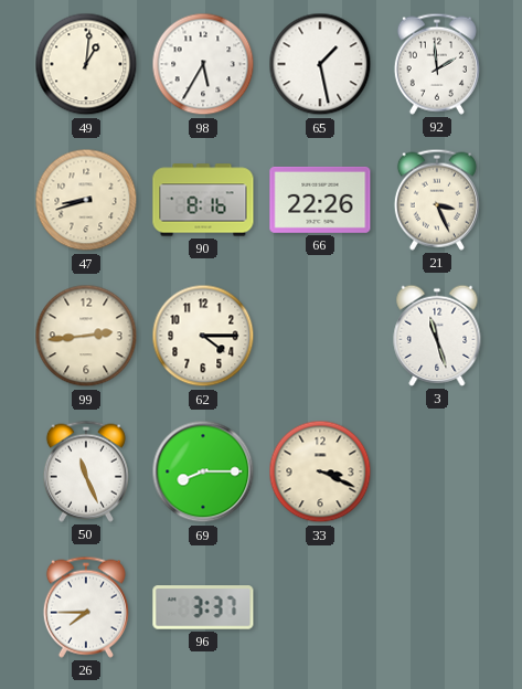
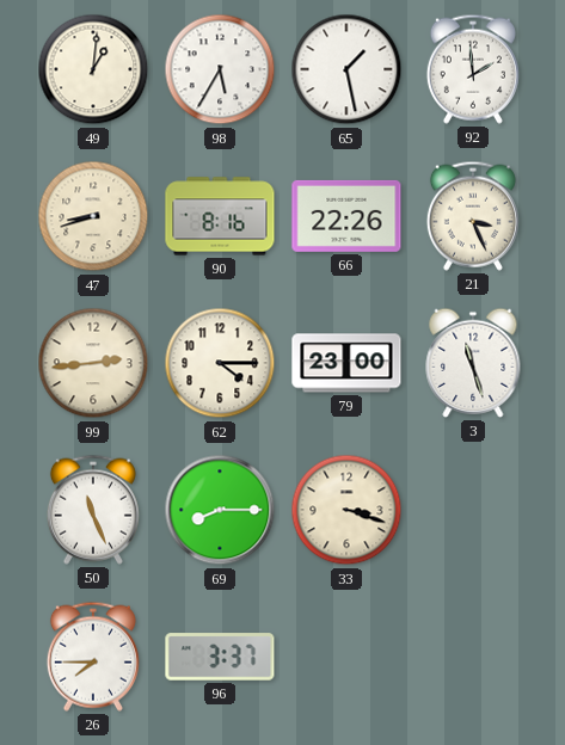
79: none -> 23:00
33: 3:19 -> 3:18
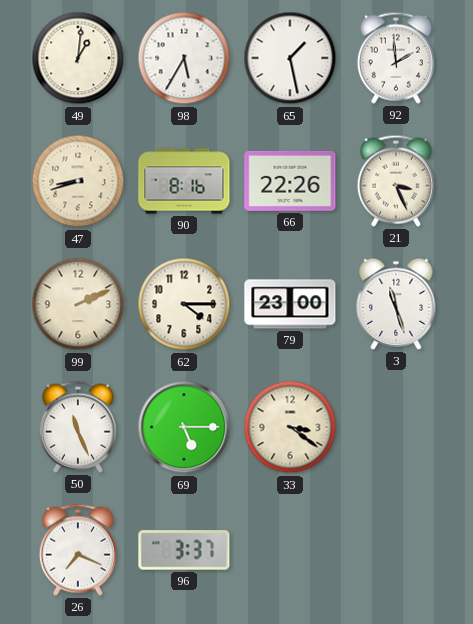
99: 2:44 -> 2:11
69: 8:15 -> 5:15
33: 3:18 -> 3:21
26: 7:45 -> 7:19
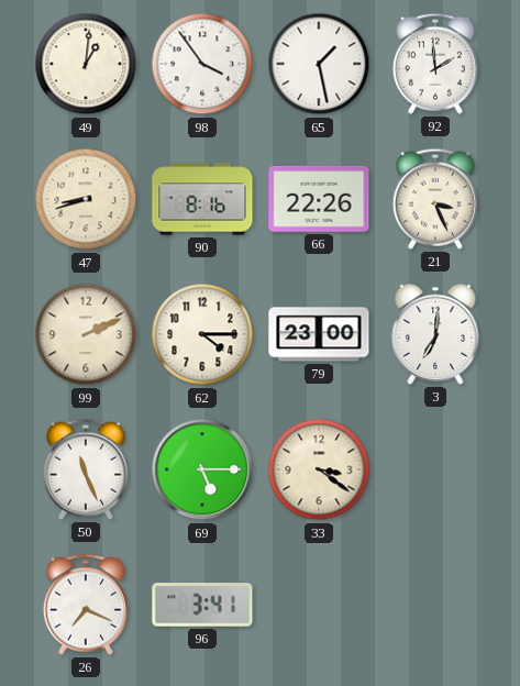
98: 5:35 -> 3:54
3: 11:27 -> 7:01
96: 3:37 -> 3:41
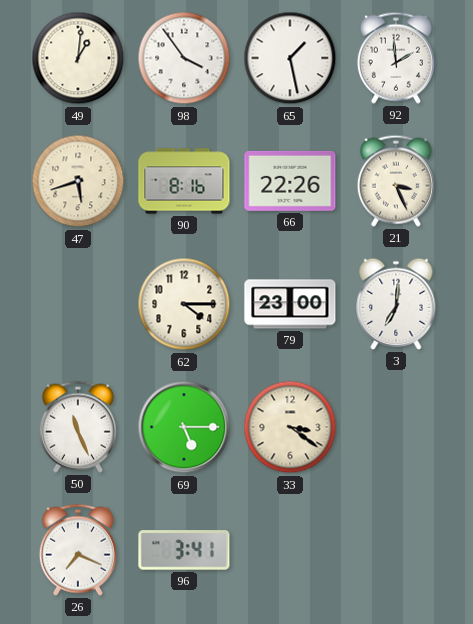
47: 8:42 -> 5:42
99: 2:11 -> none
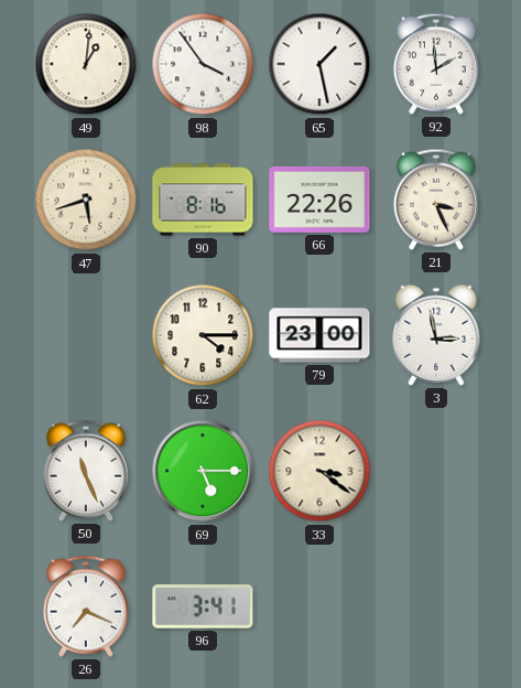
3: 7:01 -> 2:58
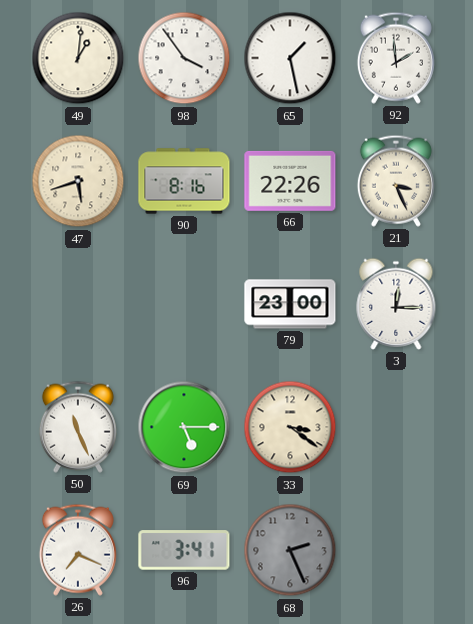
62: 4:15 -> none
3: 2:58 -> 12:15
68: none -> 2:26
